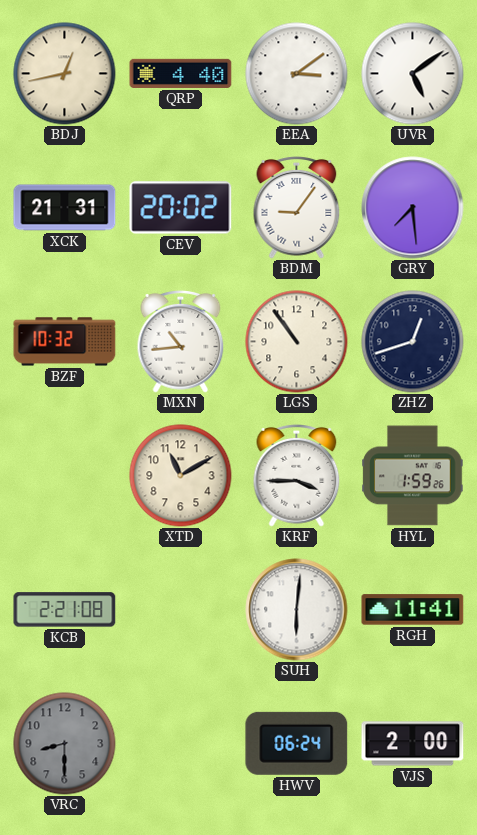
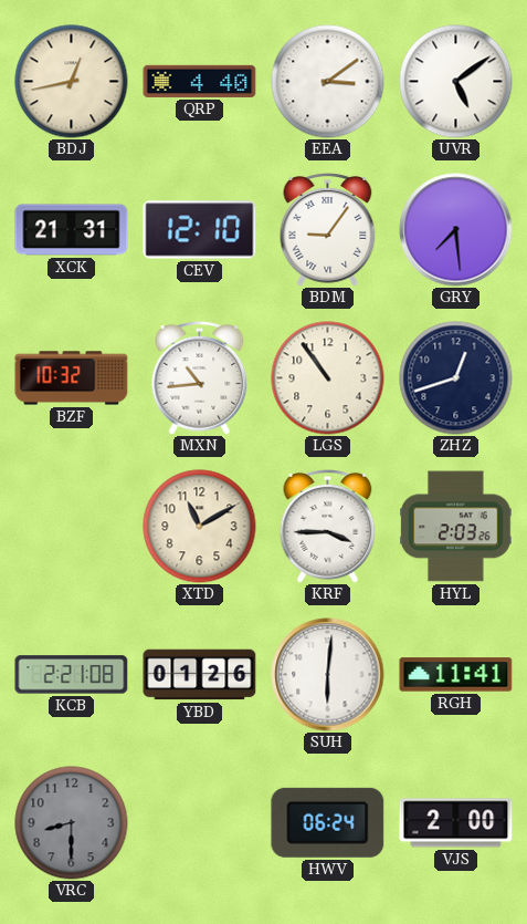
CEV: 20:02 -> 12:10
HYL: 1:59 -> 2:03
YBD: none -> 01:26
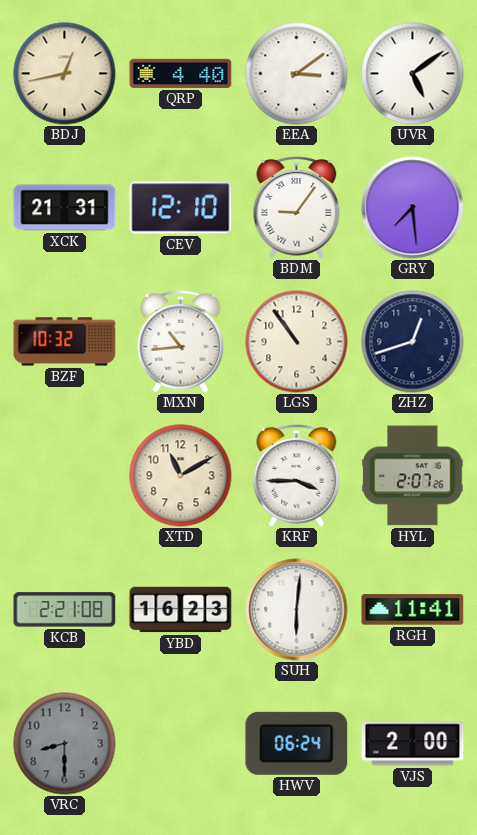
HYL: 2:03 -> 2:07
YBD: 01:26 -> 16:23
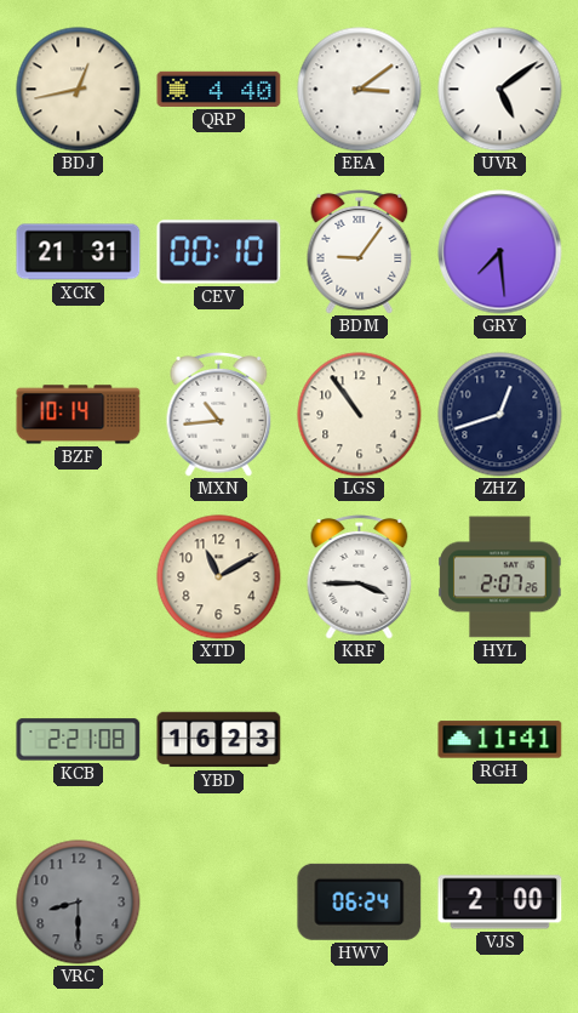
CEV: 12:10 -> 00:10
BZF: 10:32 -> 10:14
SUH: 6:01 -> none
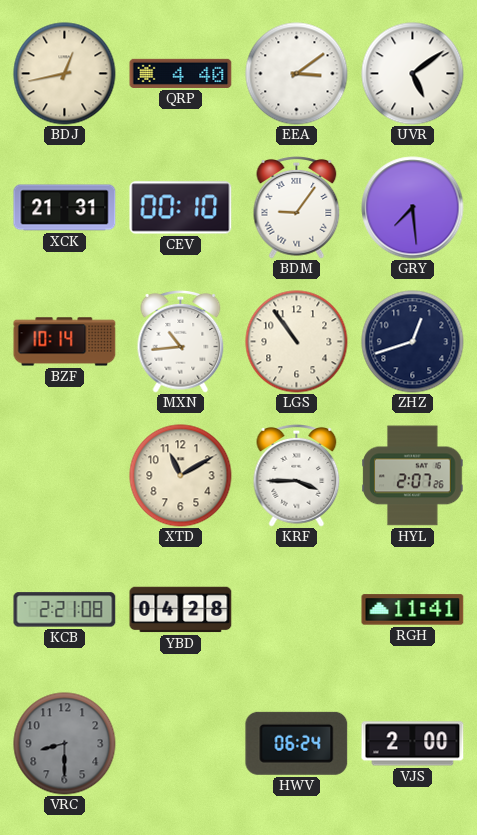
YBD: 16:23 -> 04:28
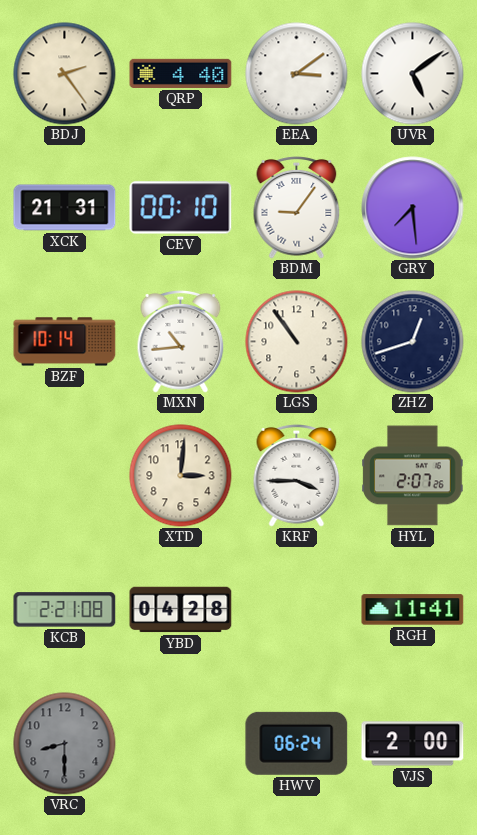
BDJ: 12:43 -> 2:24
XTD: 11:10 -> 3:01
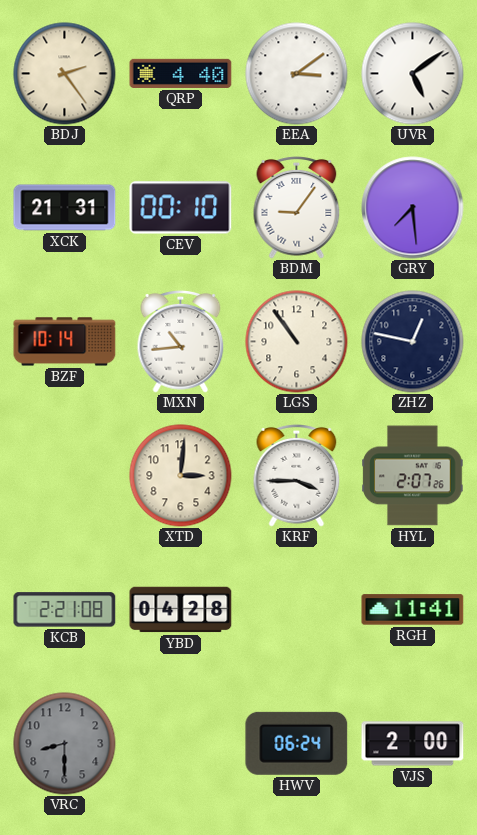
ZHZ: 12:42 -> 12:47
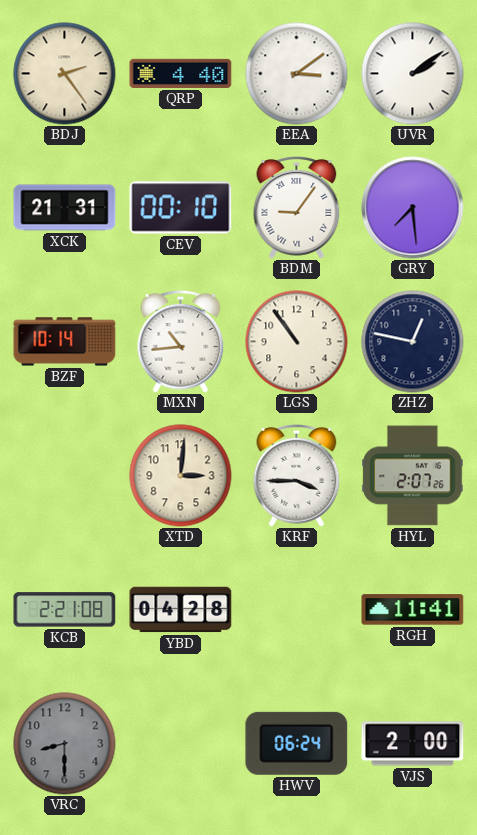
UVR: 5:09 -> 2:09
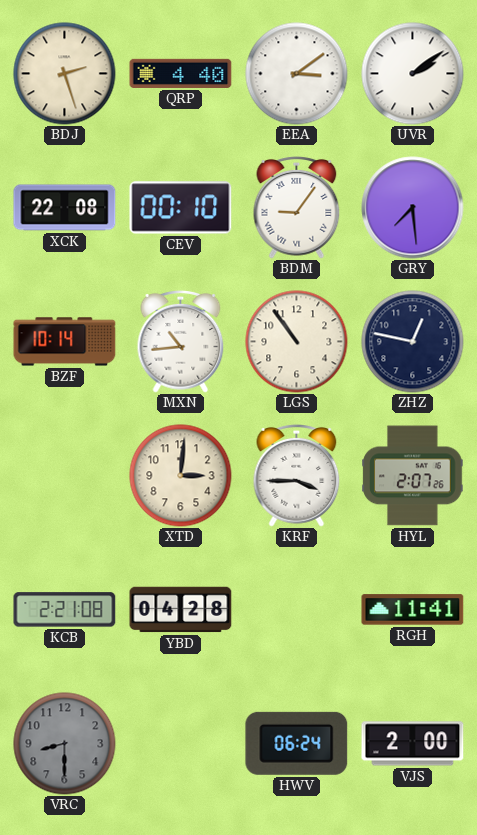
BDJ: 2:24 -> 2:27
XCK: 21:31 -> 22:08
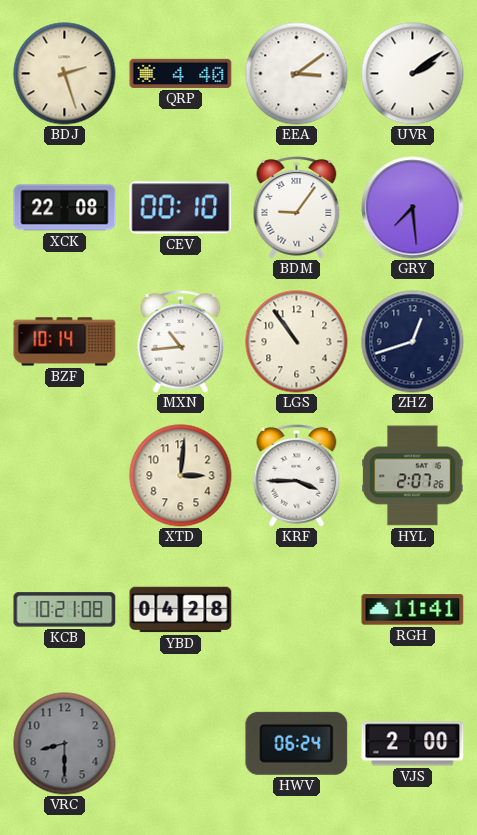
ZHZ: 12:47 -> 12:42
KCB: 2:21 -> 10:21
